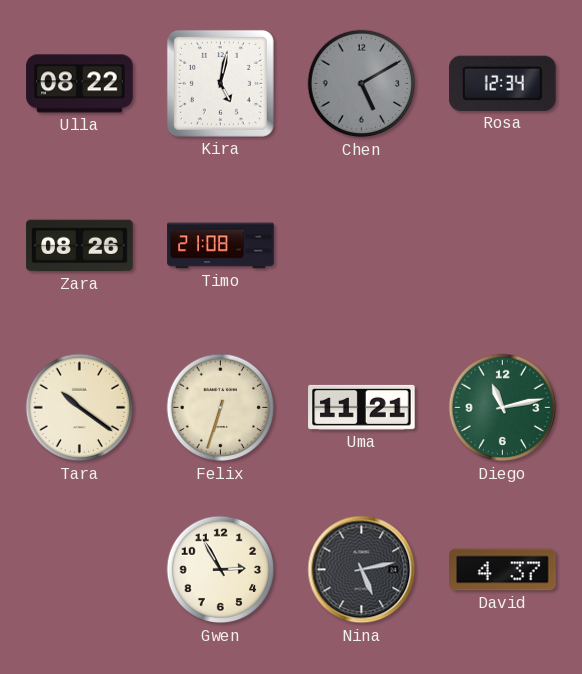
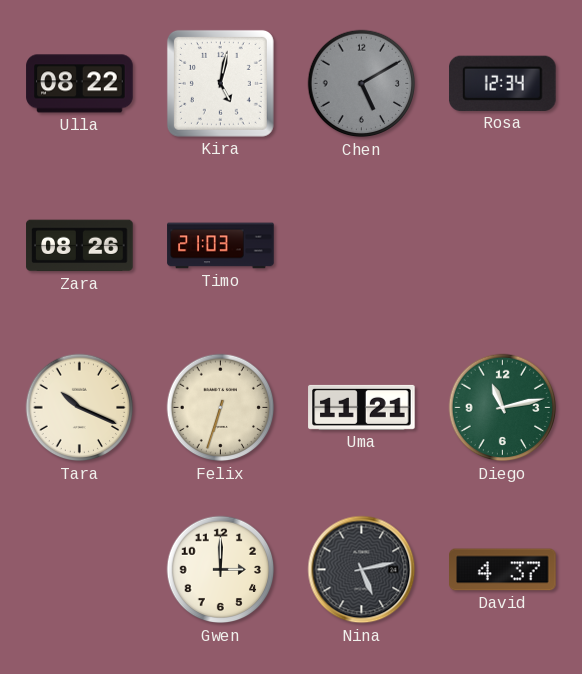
Timo: 21:08 -> 21:03
Tara: 10:21 -> 10:19
Gwen: 2:55 -> 3:00
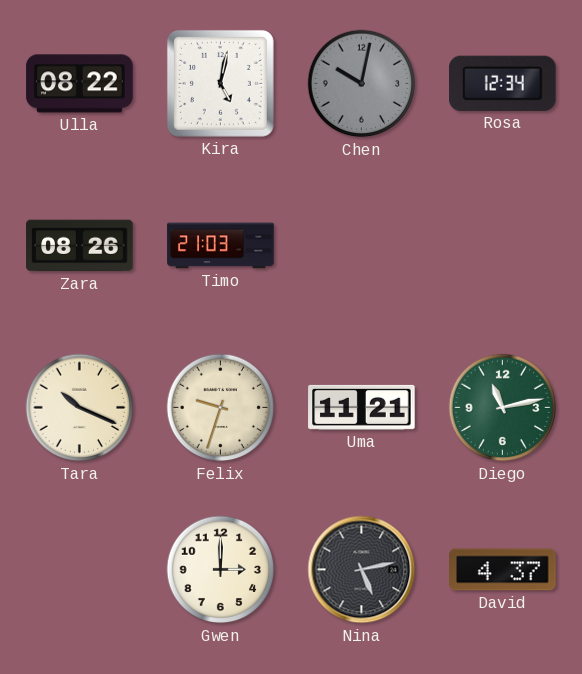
Chen: 5:10 -> 10:02
Felix: 6:33 -> 9:33
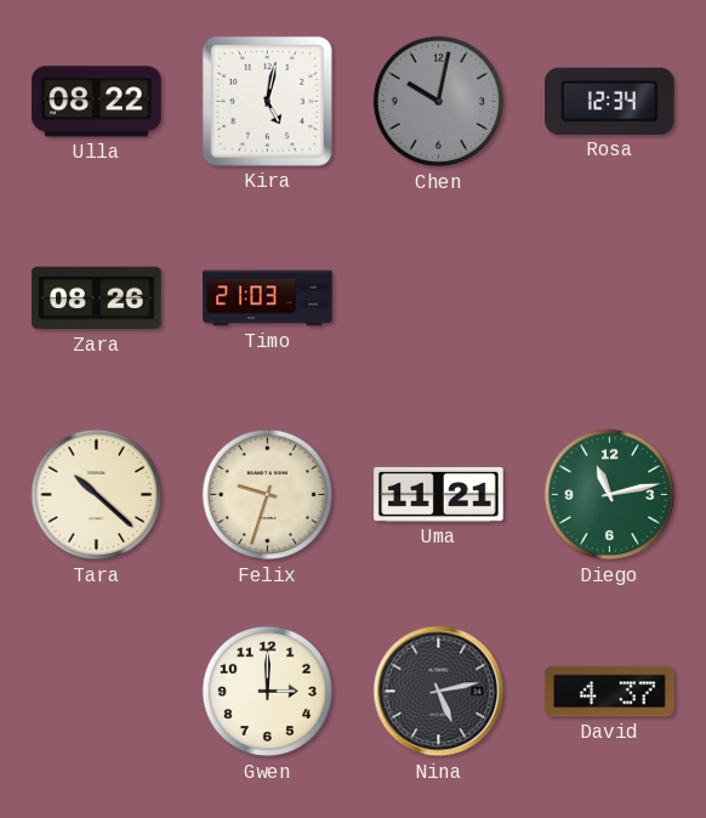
Tara: 10:19 -> 10:22
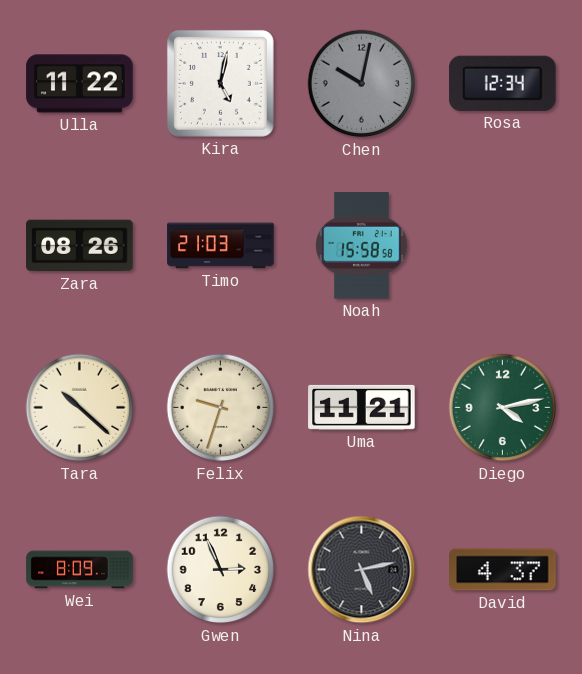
Ulla: 08:22 -> 11:22
Noah: none -> 15:58
Diego: 11:13 -> 4:13
Wei: none -> 8:09
Gwen: 3:00 -> 2:56
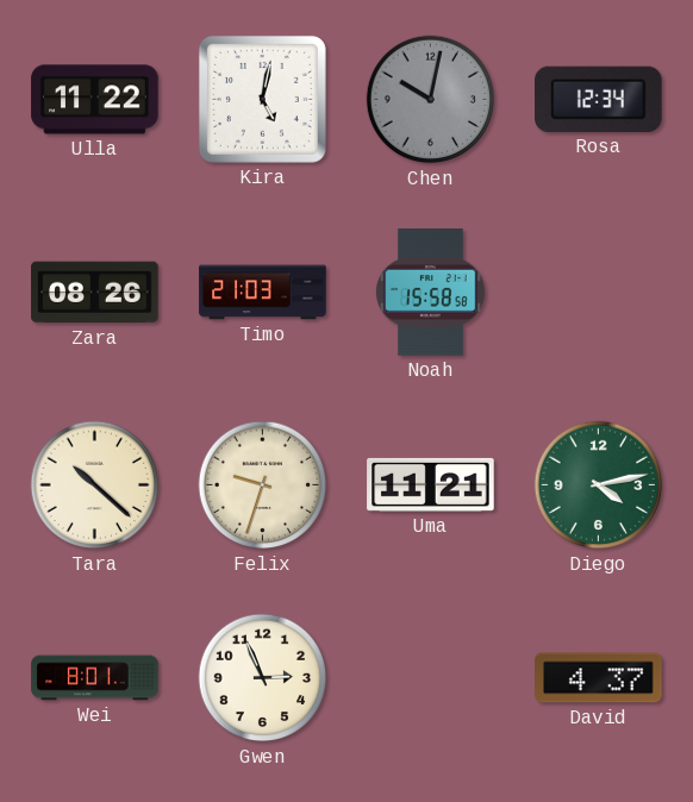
Wei: 8:09 -> 8:01
Nina: 5:13 -> none
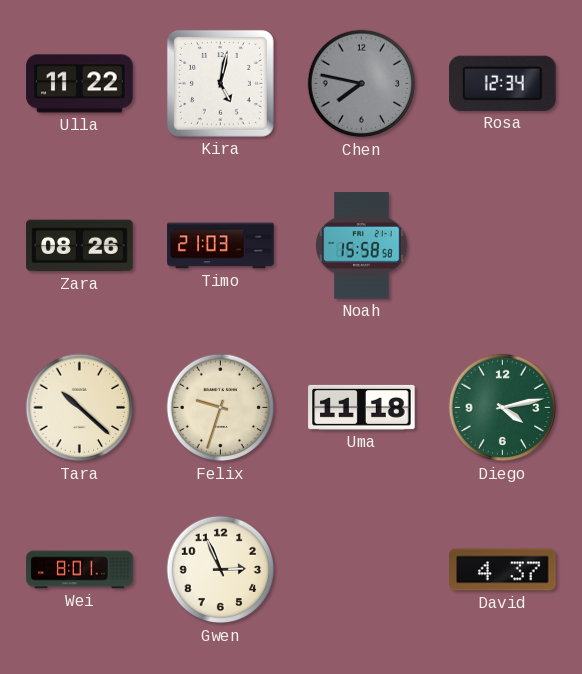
Chen: 10:02 -> 7:47
Uma: 11:21 -> 11:18
